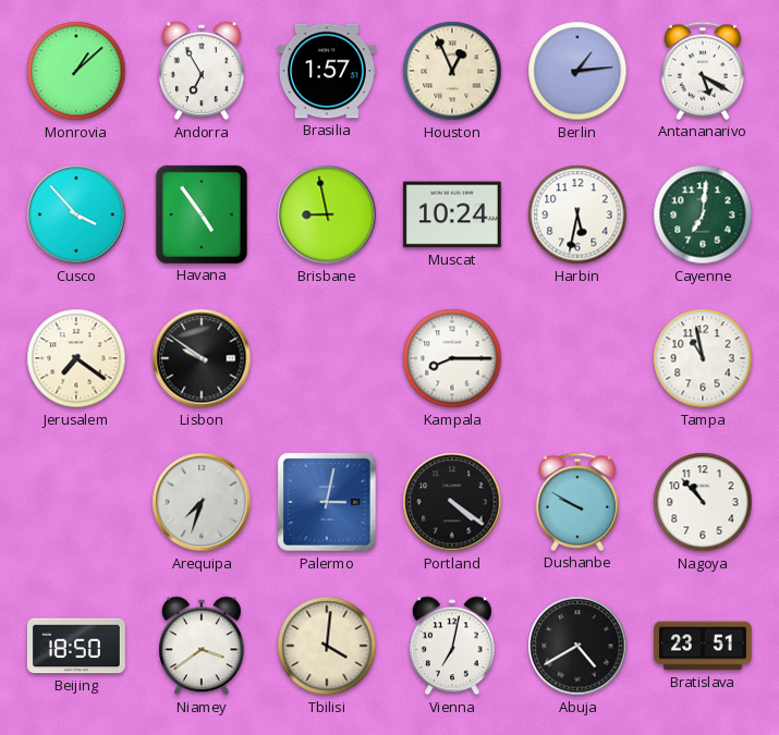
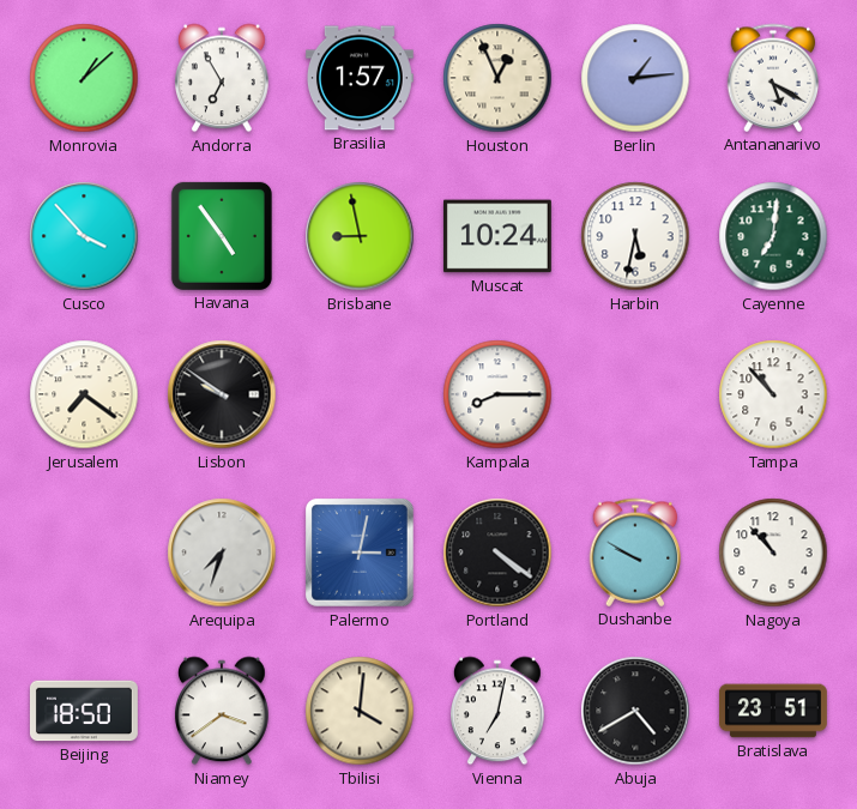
Tampa: 10:58 -> 10:53
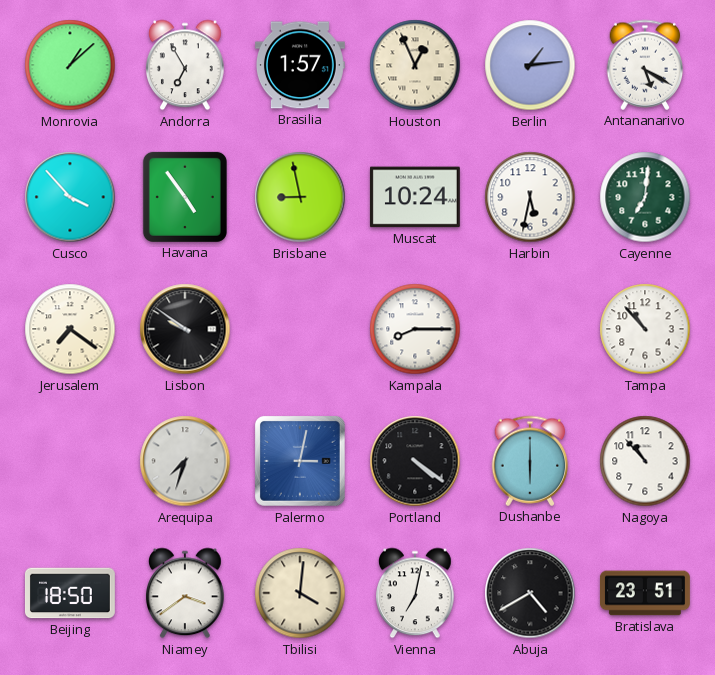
Dushanbe: 9:50 -> 6:00
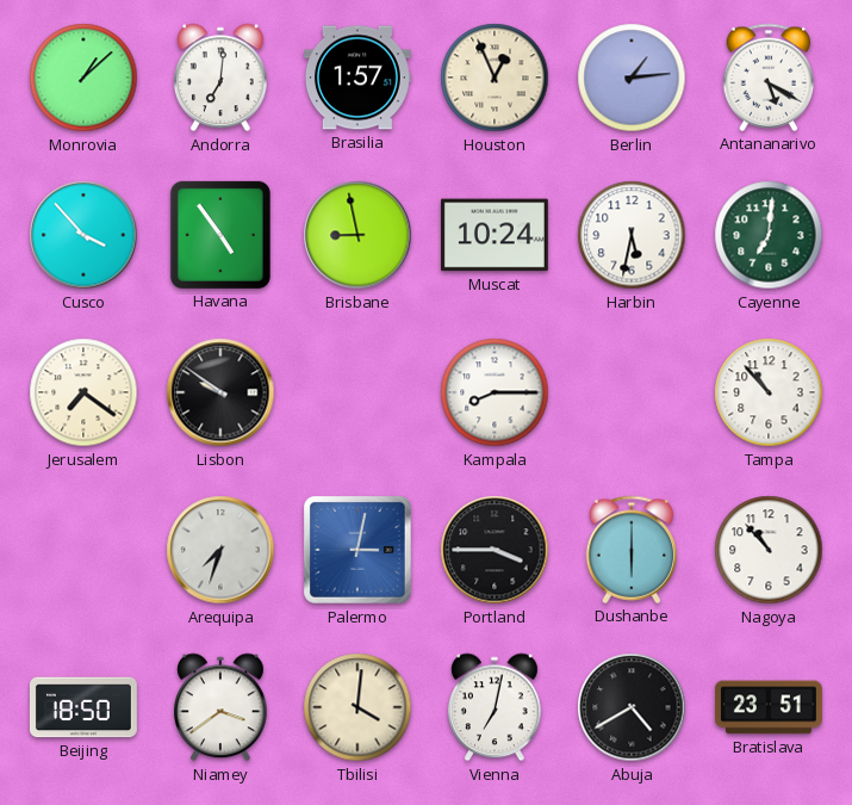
Andorra: 6:55 -> 7:01
Portland: 4:21 -> 3:45
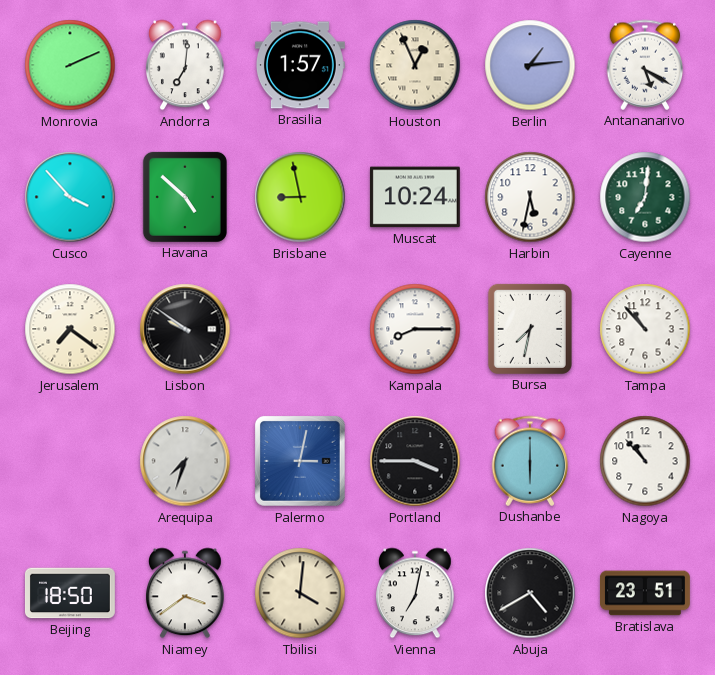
Monrovia: 1:08 -> 2:11
Havana: 4:54 -> 4:52
Bursa: none -> 7:32
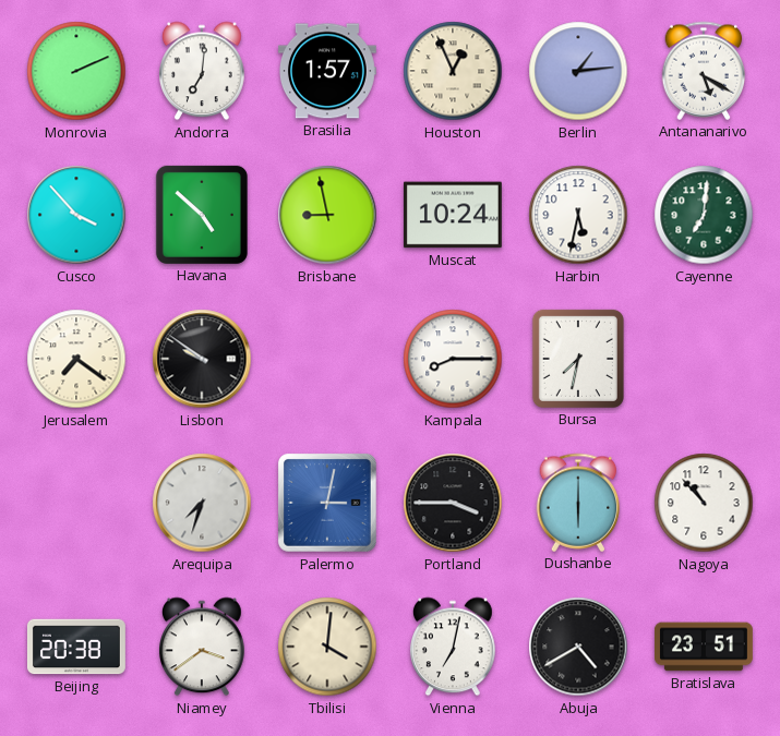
Tampa: 10:53 -> none
Beijing: 18:50 -> 20:38
